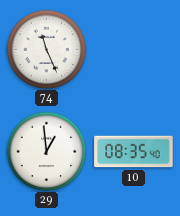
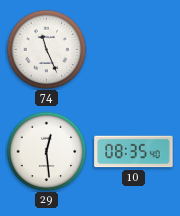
29: 12:59 -> 12:29
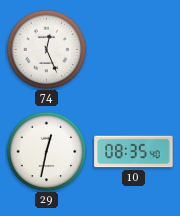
74: 11:26 -> 12:26
29: 12:29 -> 12:32
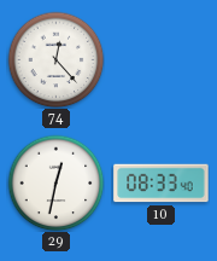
74: 12:26 -> 12:23
10: 08:35 -> 08:33
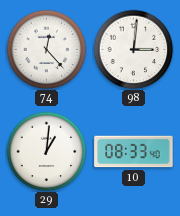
98: none -> 3:01
29: 12:32 -> 1:01
